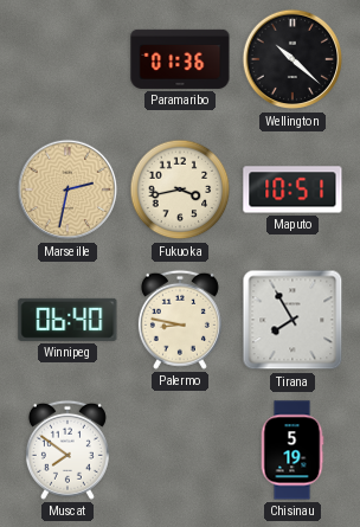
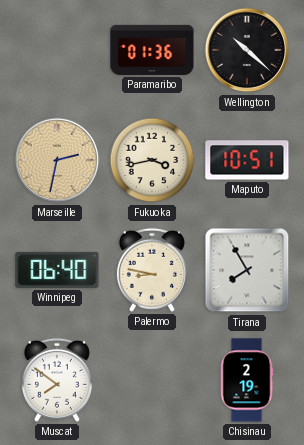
Chisinau: 5:19 -> 2:19
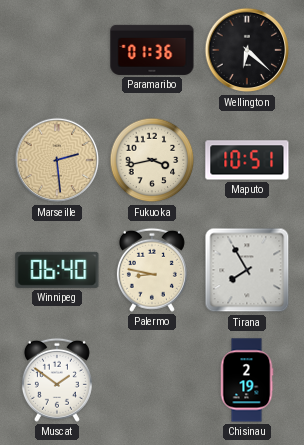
Wellington: 10:22 -> 6:22
Marseille: 2:32 -> 2:29
Muscat: 7:51 -> 1:51
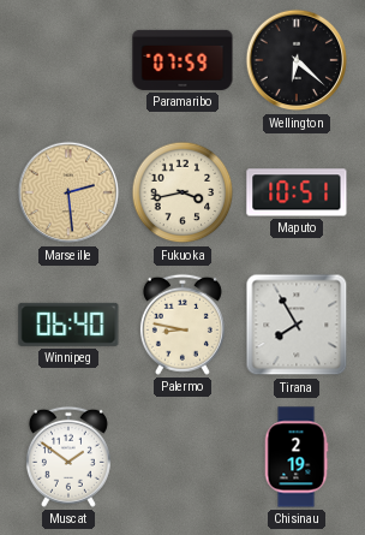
Paramaribo: 01:36 -> 07:59
